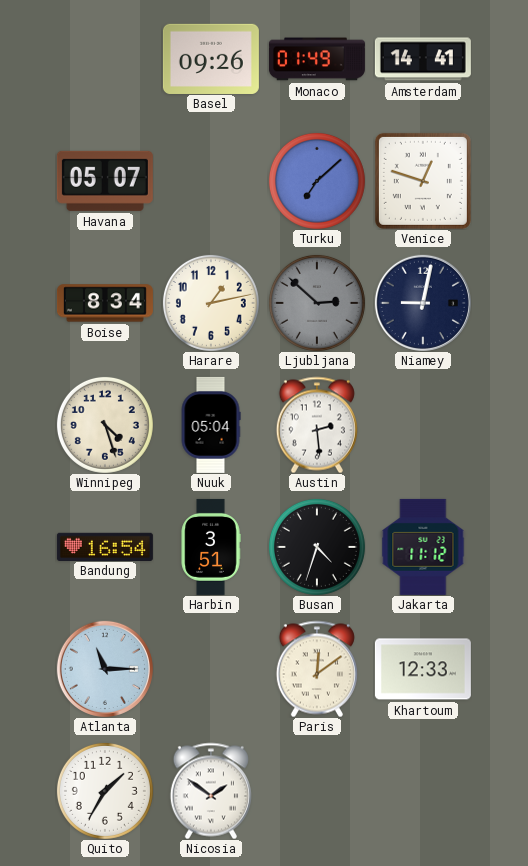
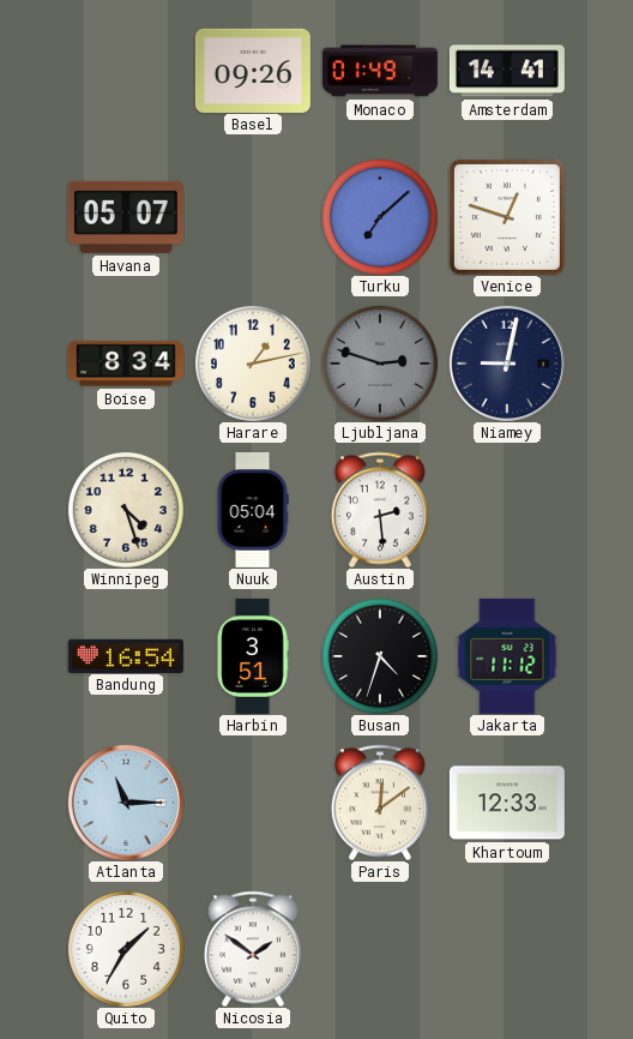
Ljubljana: 2:52 -> 2:48
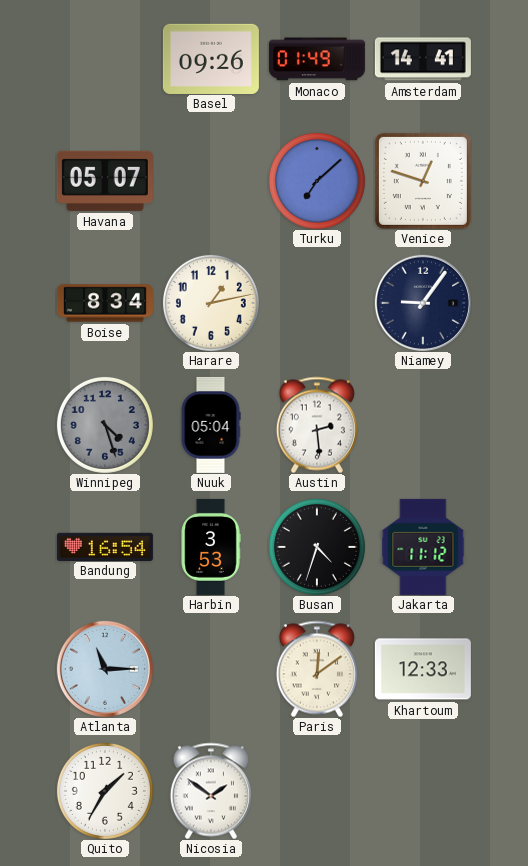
Ljubljana: 2:48 -> none
Niamey: 9:02 -> 9:06
Winnipeg dial: cream -> grey
Harbin: 3:51 -> 3:53
